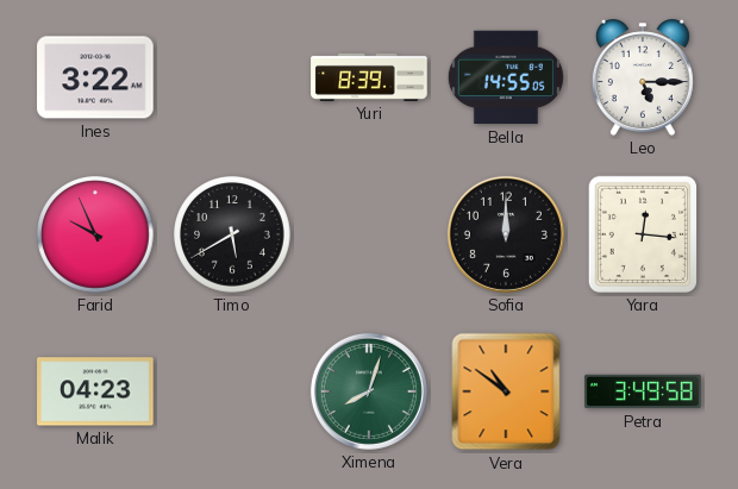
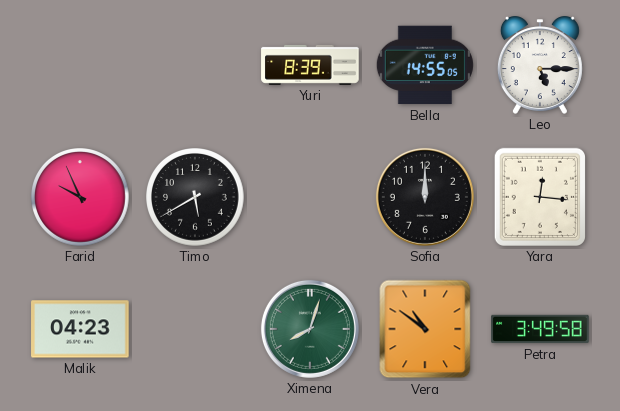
Ines: 3:22 -> none
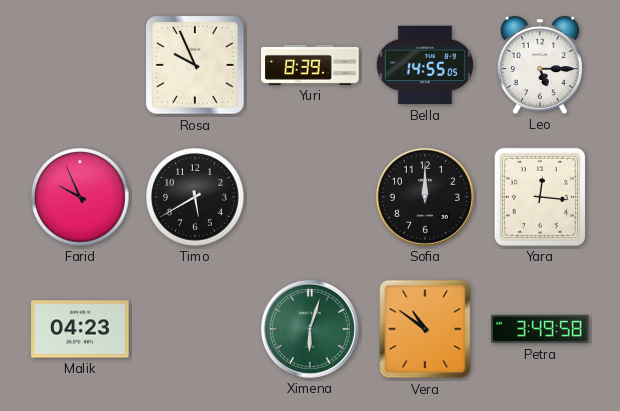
Rosa: none -> 9:56
Ximena: 8:03 -> 6:03
